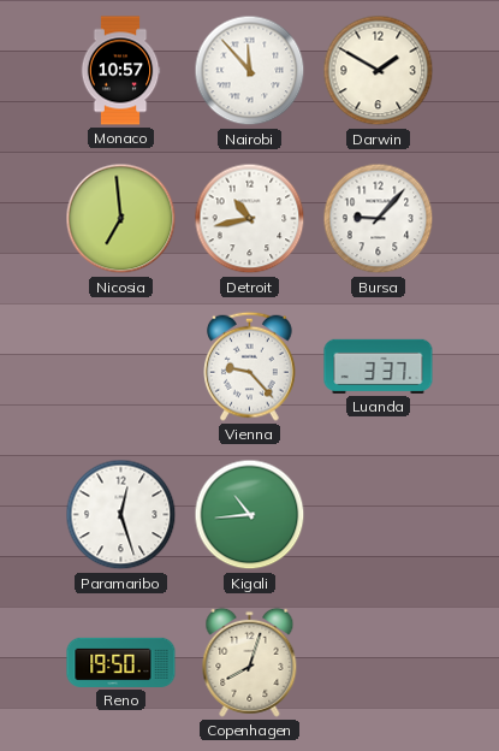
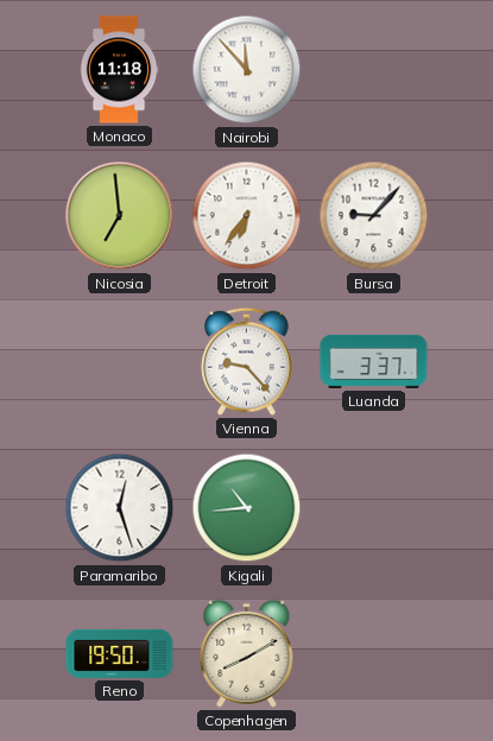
Monaco: 10:57 -> 11:18
Darwin: 1:50 -> none
Detroit: 10:43 -> 6:36
Copenhagen: 8:03 -> 8:10
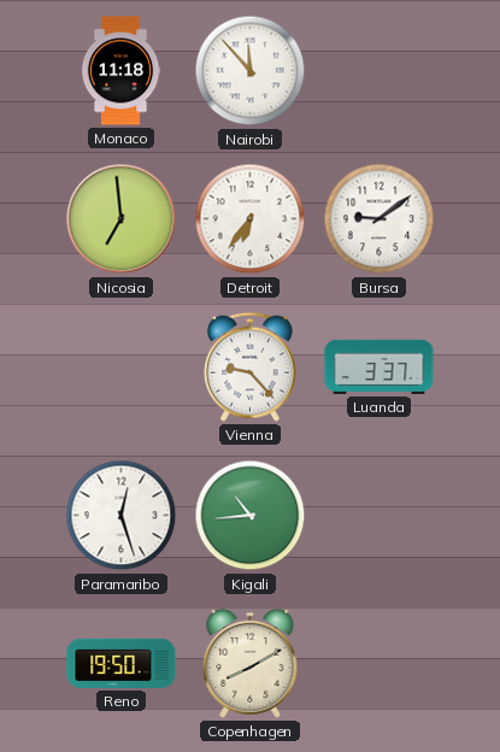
Bursa: 9:07 -> 9:09
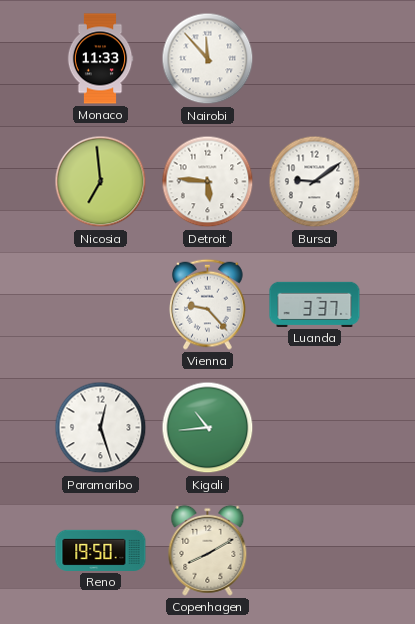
Monaco: 11:18 -> 11:33
Detroit: 6:36 -> 5:46
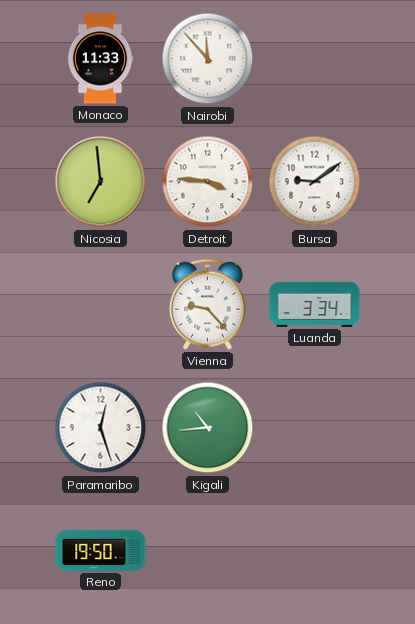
Detroit: 5:46 -> 3:46
Luanda: 3:37 -> 3:34
Copenhagen: 8:10 -> none
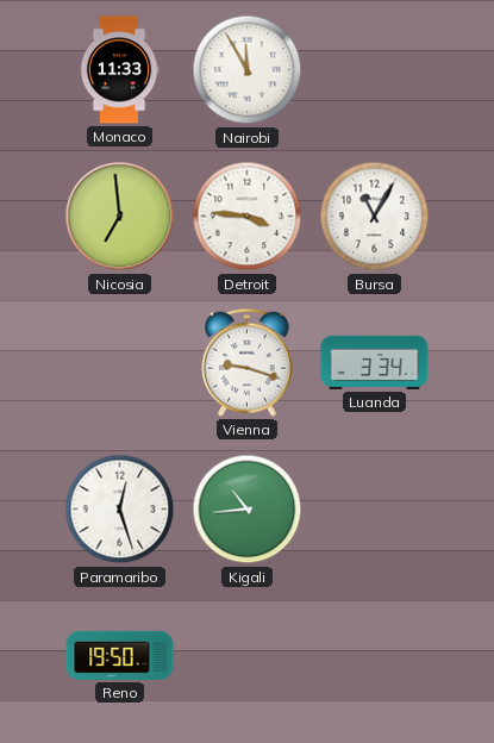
Nairobi: 11:53 -> 11:55
Bursa: 9:09 -> 11:05
Vienna: 9:23 -> 9:18
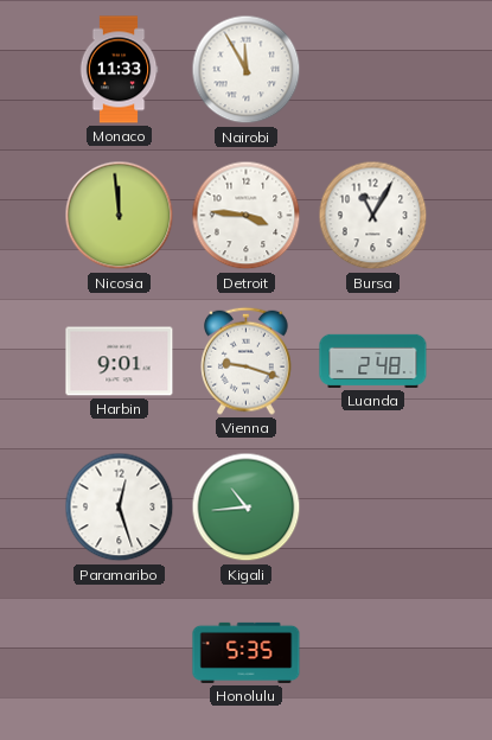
Nicosia: 6:59 -> 11:59
Harbin: none -> 9:01
Luanda: 3:34 -> 2:48
Reno: 19:50 -> none
Honolulu: none -> 5:35
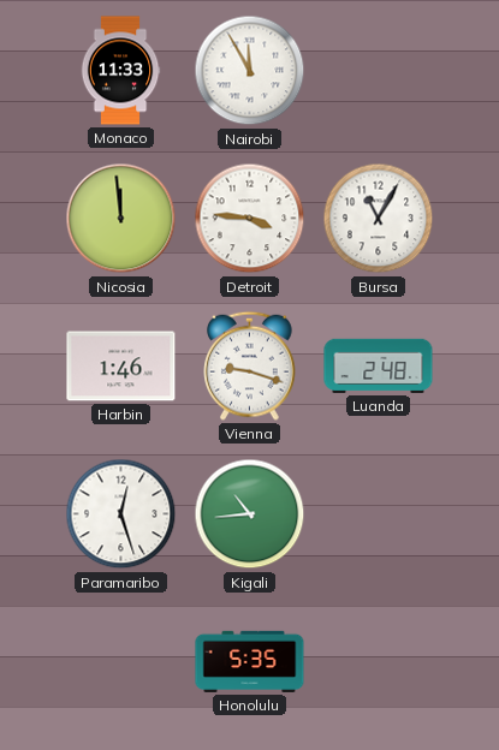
Harbin: 9:01 -> 1:46
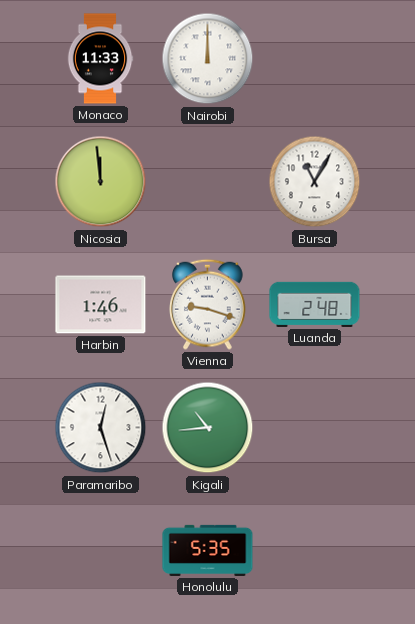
Nairobi: 11:55 -> 12:00
Detroit: 3:46 -> none
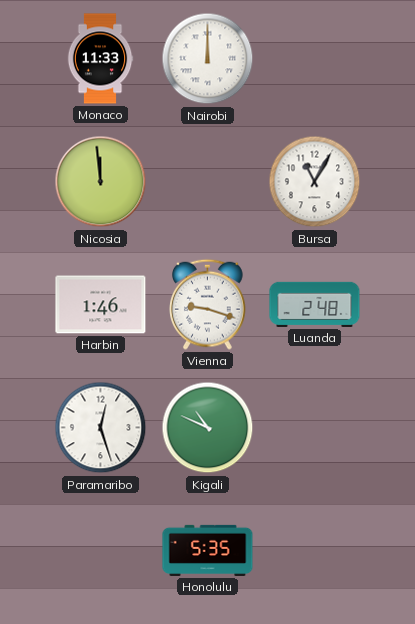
Kigali: 10:44 -> 10:49
